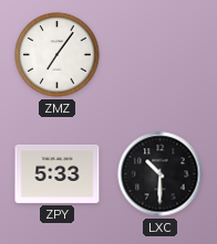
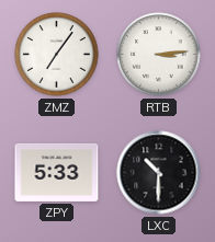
RTB: none -> 3:14
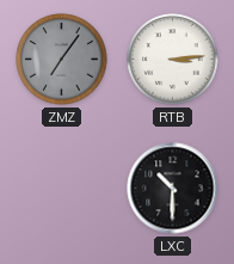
ZMZ dial: white -> grey
ZPY: 5:33 -> none
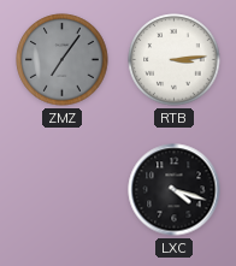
LXC: 10:30 -> 4:18
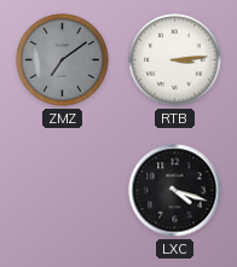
ZMZ: 7:06 -> 7:09
